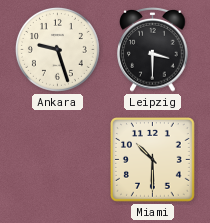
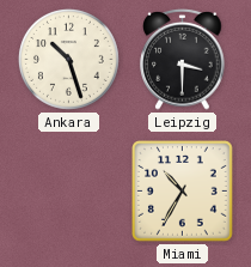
Ankara: 9:27 -> 10:27
Miami: 10:30 -> 10:35
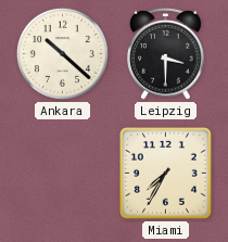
Ankara: 10:27 -> 10:22
Miami: 10:35 -> 7:35
